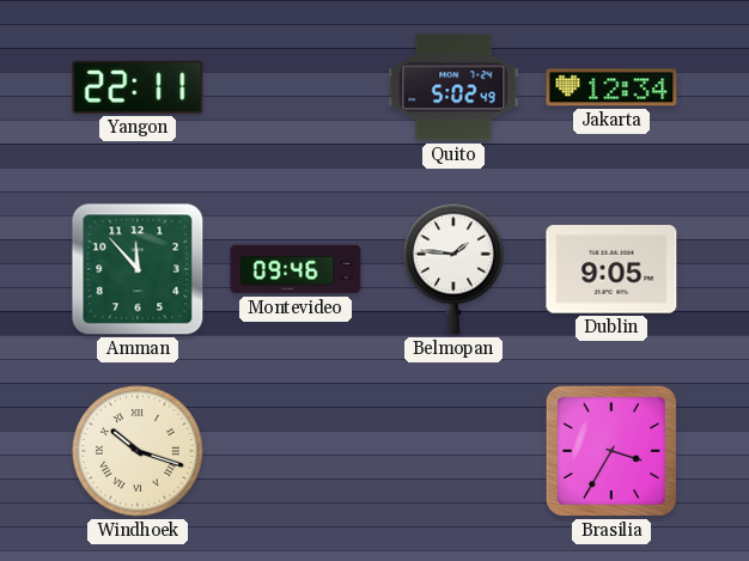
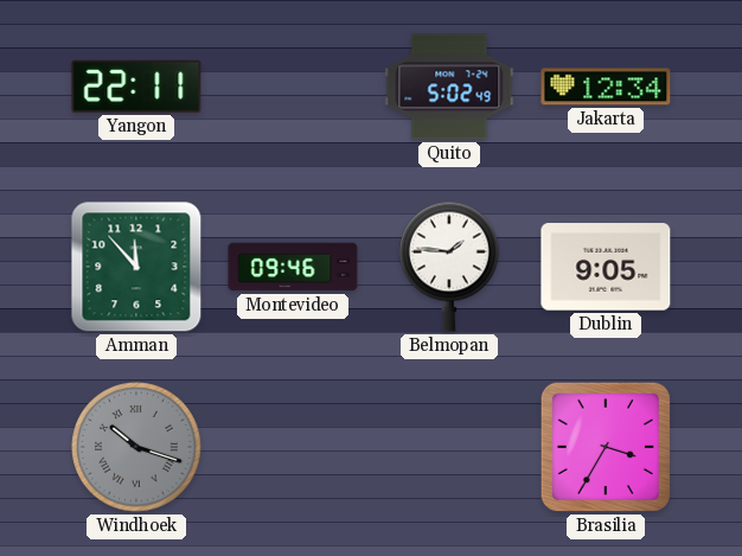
Windhoek dial: cream -> grey
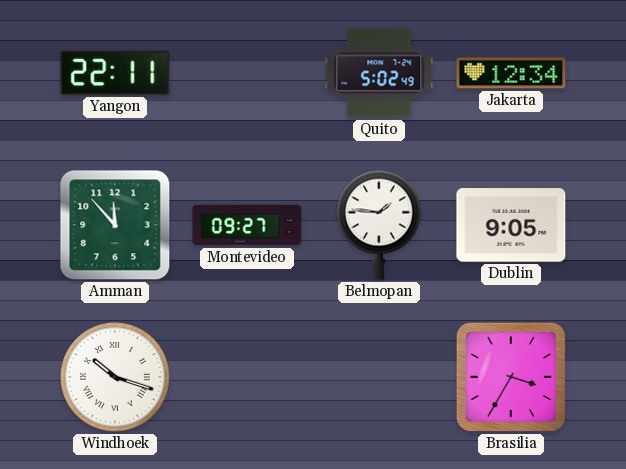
Montevideo: 09:46 -> 09:27
Windhoek dial: grey -> white
